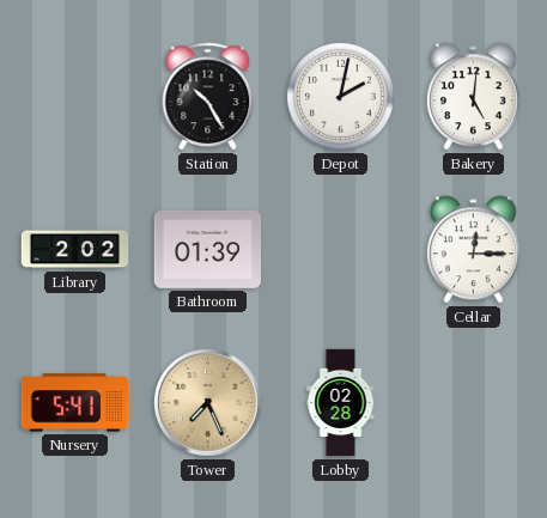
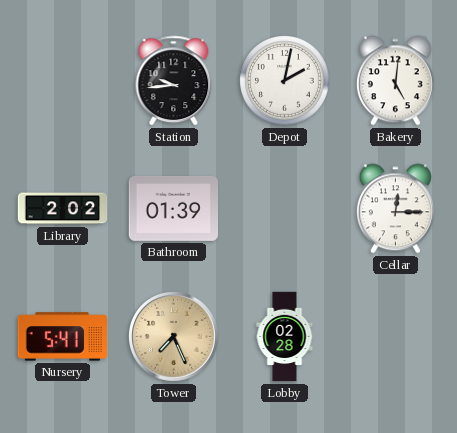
Station: 10:25 -> 9:44
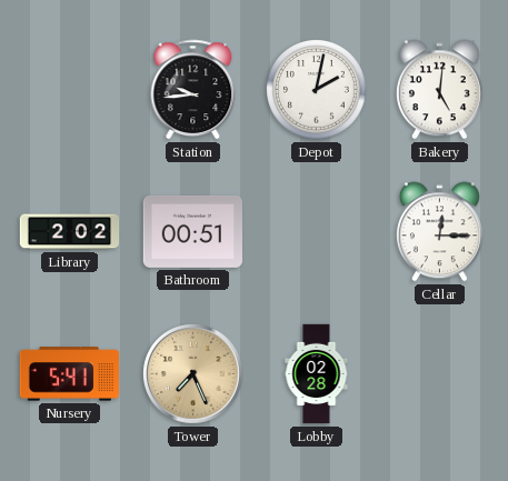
Bathroom: 01:39 -> 00:51
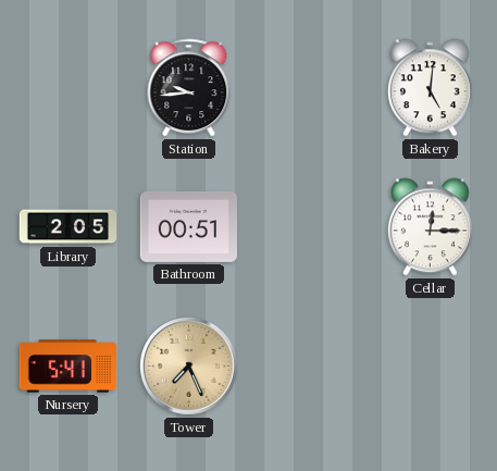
Depot: 2:02 -> none
Library: 2:02 -> 2:05
Lobby: 02:28 -> none
